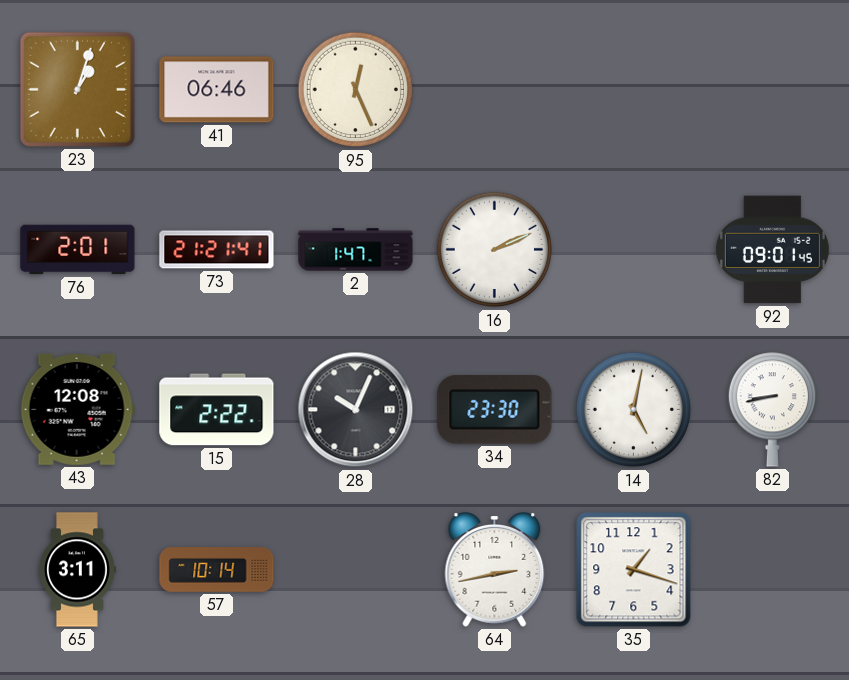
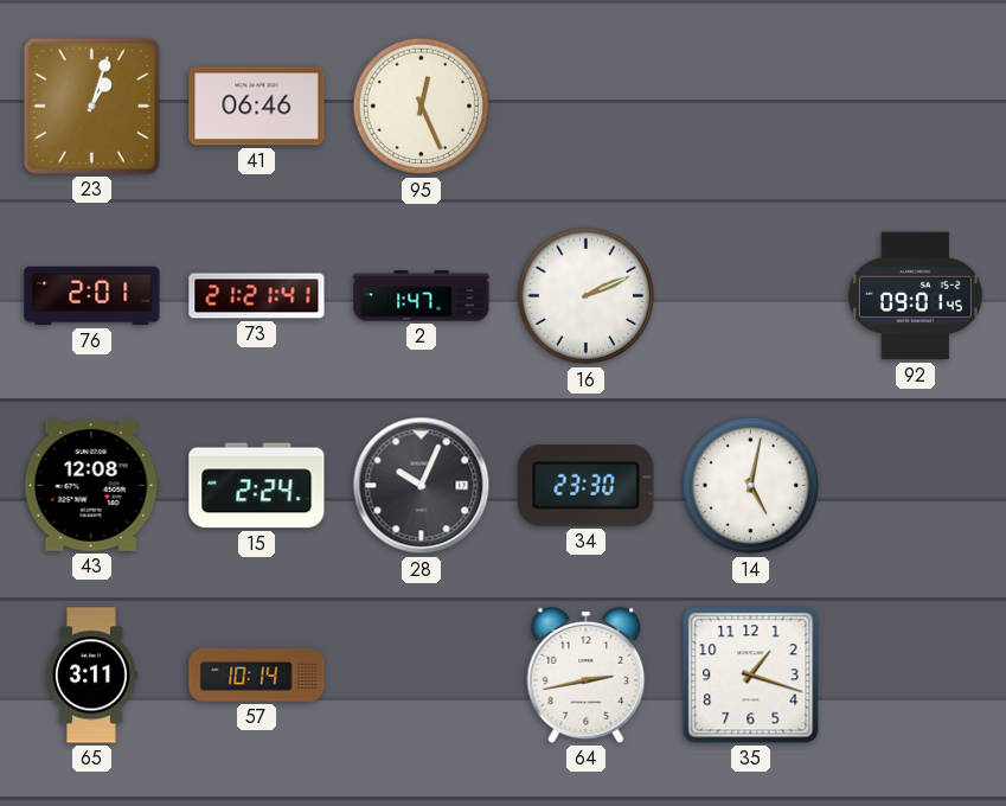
15: 2:22 -> 2:24
82: 8:43 -> none
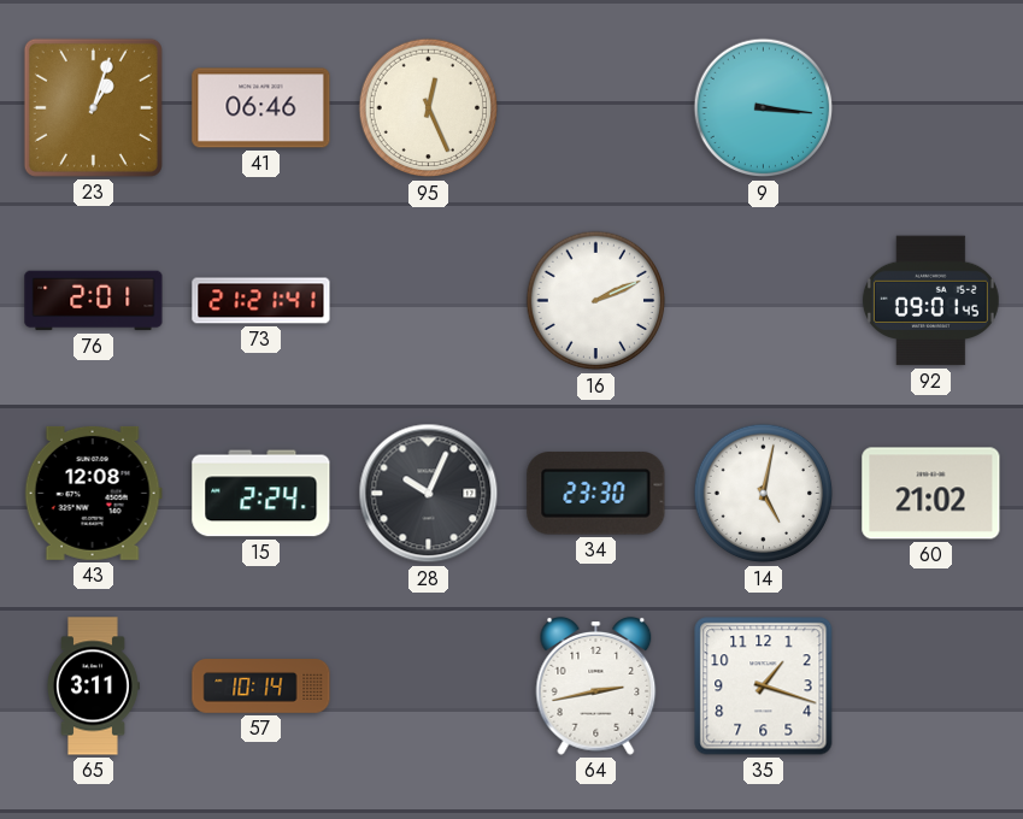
9: none -> 3:16
2: 1:47 -> none
60: none -> 21:02
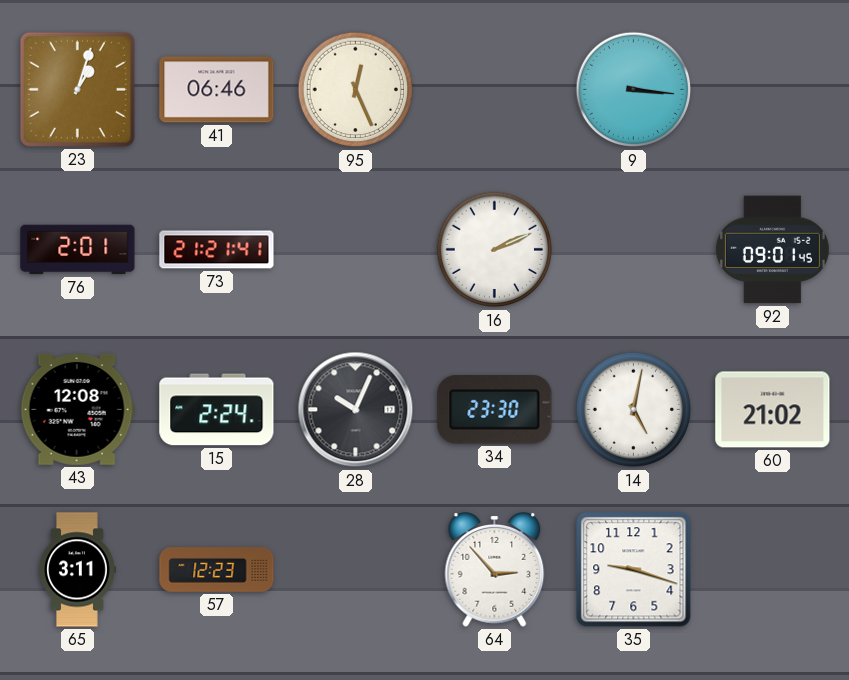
57: 10:14 -> 12:23
64: 2:43 -> 2:53
35: 1:18 -> 9:18
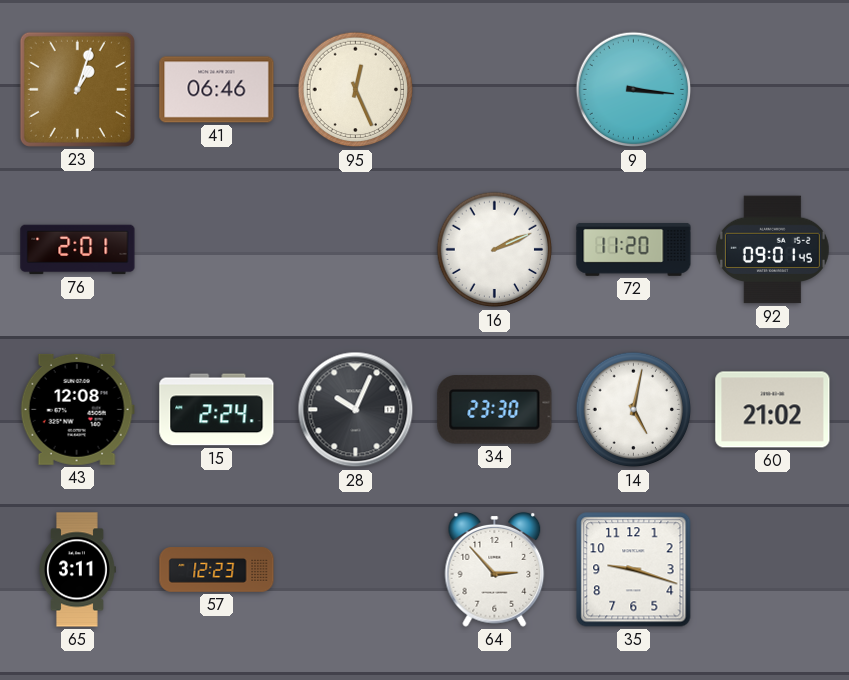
73: 21:21 -> none
72: none -> 11:20
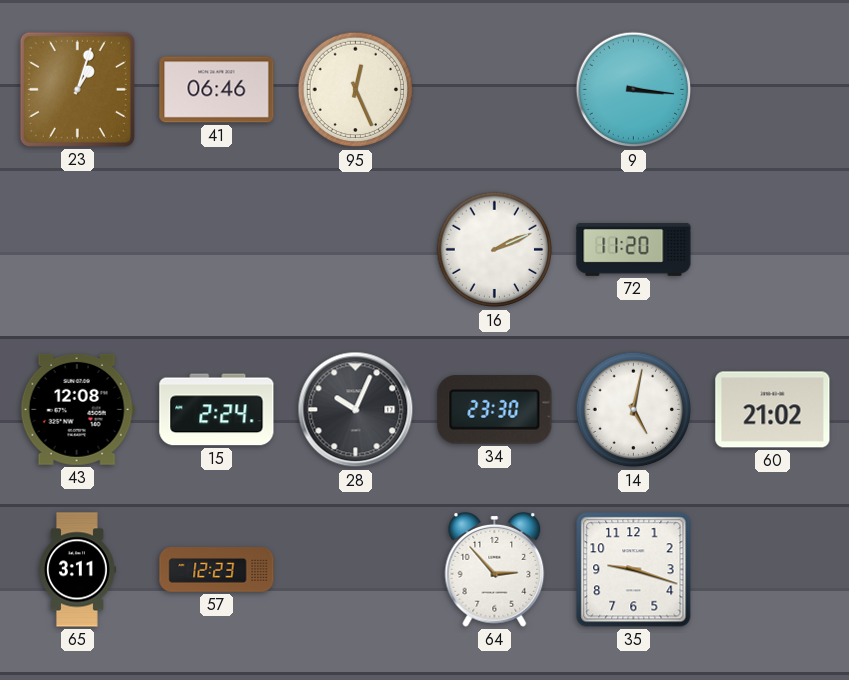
76: 2:01 -> none
92: 09:01 -> none
